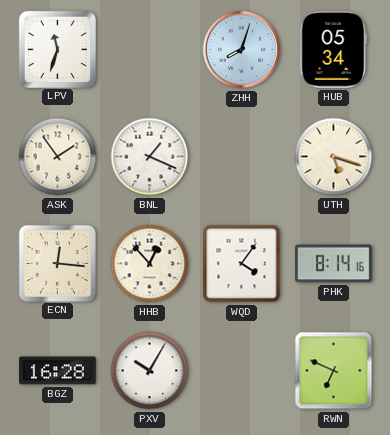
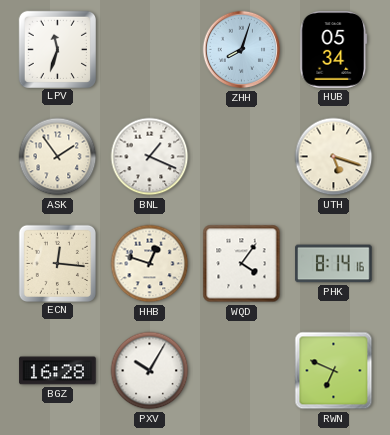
HHB: 12:53 -> 12:48
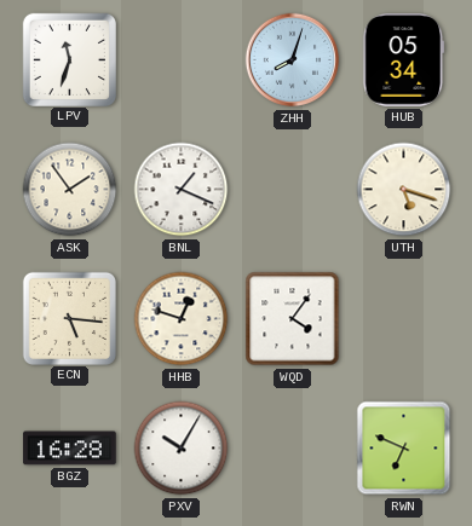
ECN: 12:16 -> 5:16
PHK: 8:14 -> none
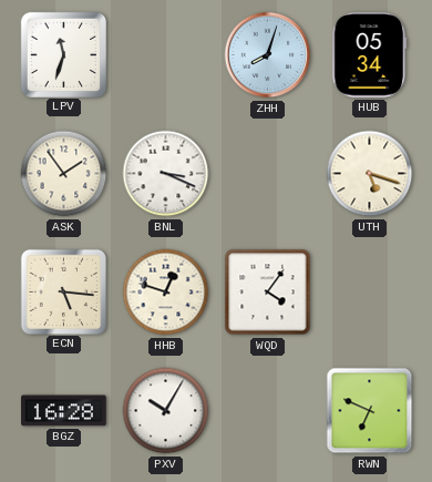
BNL: 1:19 -> 3:19
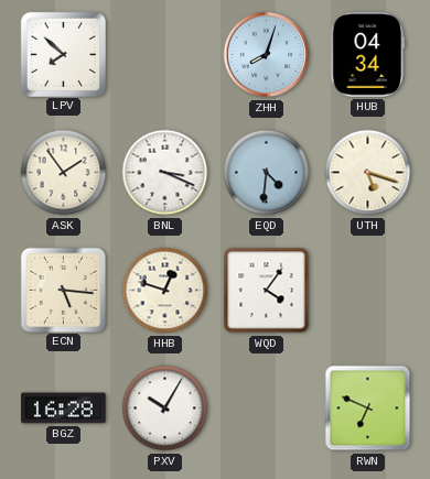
LPV: 11:33 -> 7:52
HUB: 05:34 -> 04:34
EQD: none -> 4:31
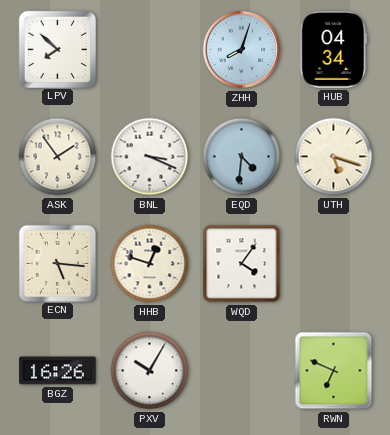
BGZ: 16:28 -> 16:26
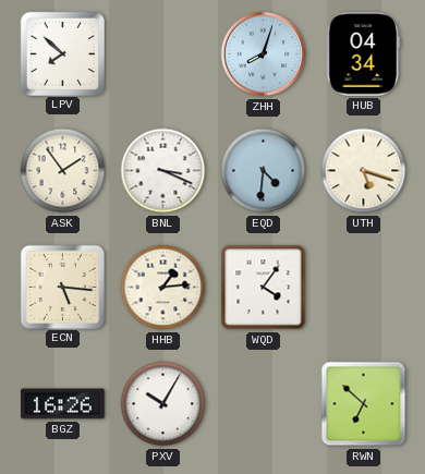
HHB: 12:48 -> 1:14
RWN: 6:49 -> 6:52
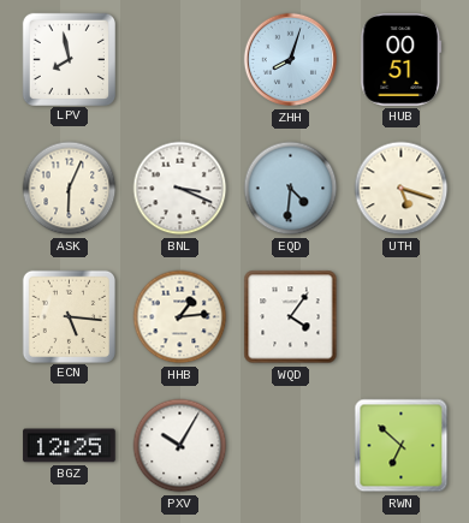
LPV: 7:52 -> 7:58
HUB: 04:34 -> 00:51
ASK: 1:54 -> 6:04
BGZ: 16:26 -> 12:25
